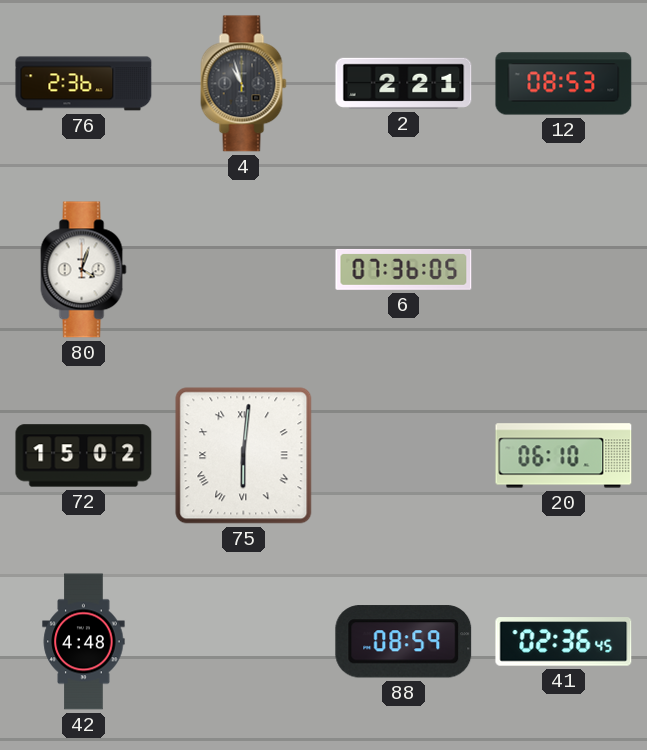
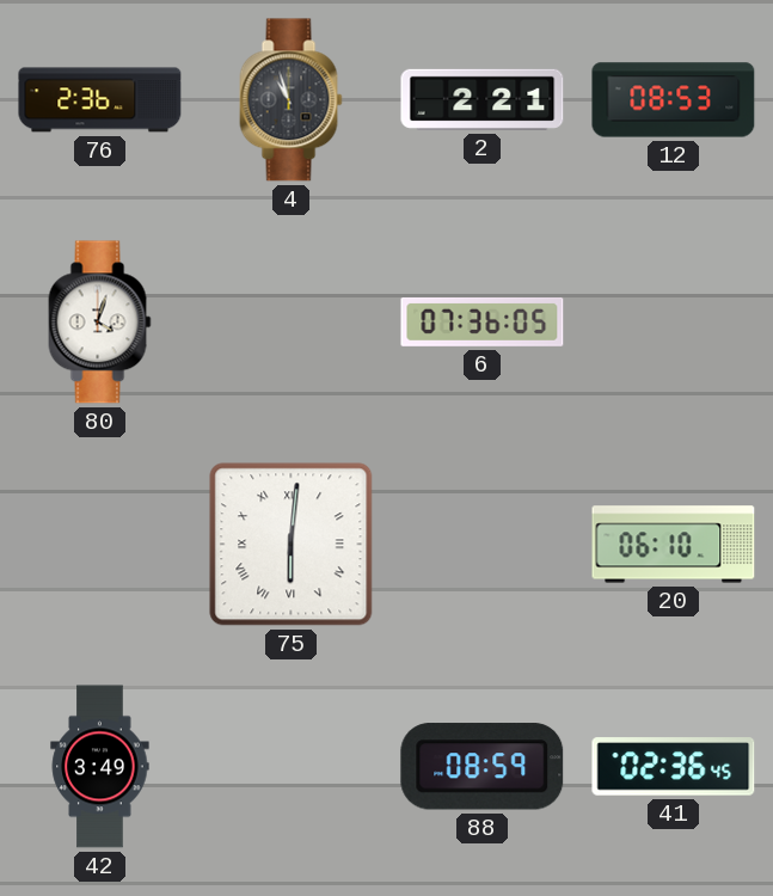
72: 15:02 -> none
42: 4:48 -> 3:49
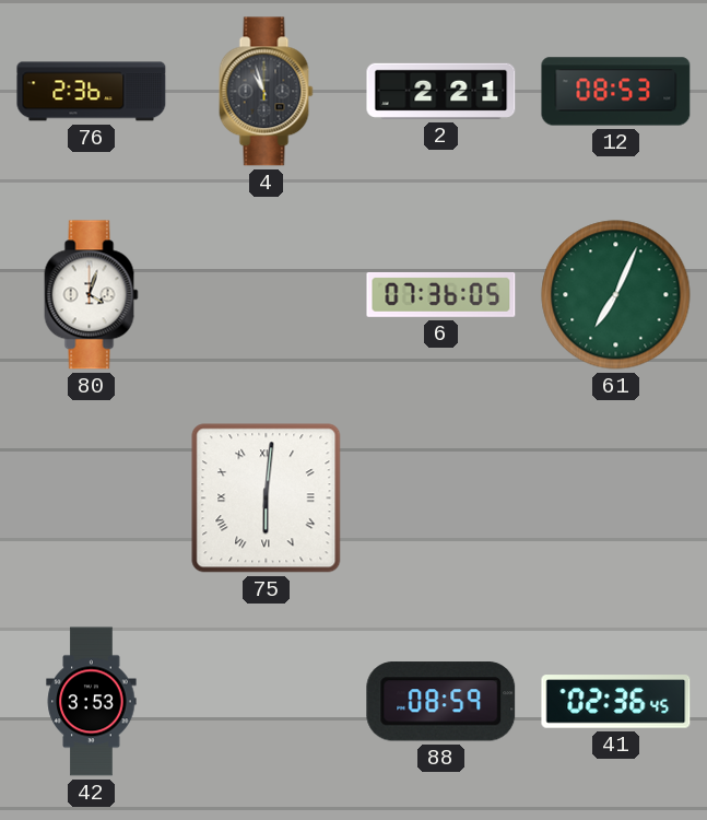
61: none -> 7:04
20: 06:10 -> none
42: 3:49 -> 3:53
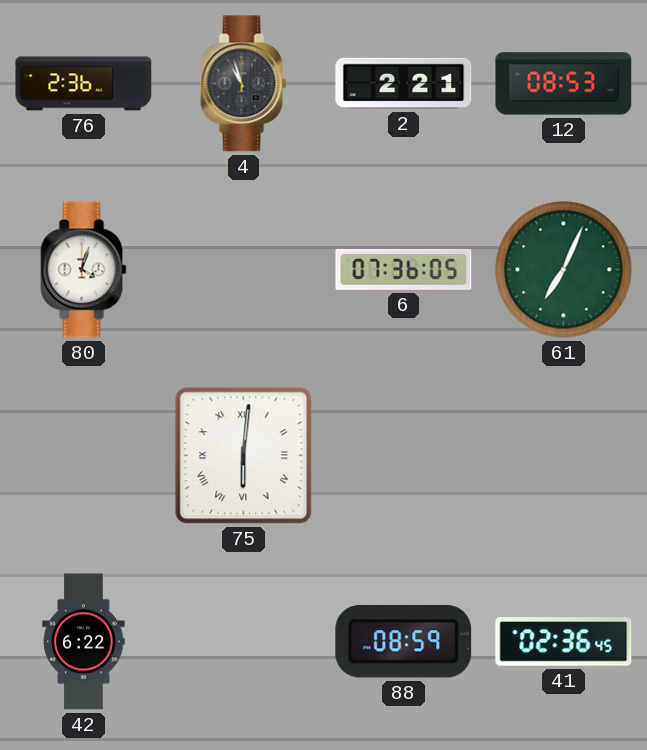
42: 3:53 -> 6:22
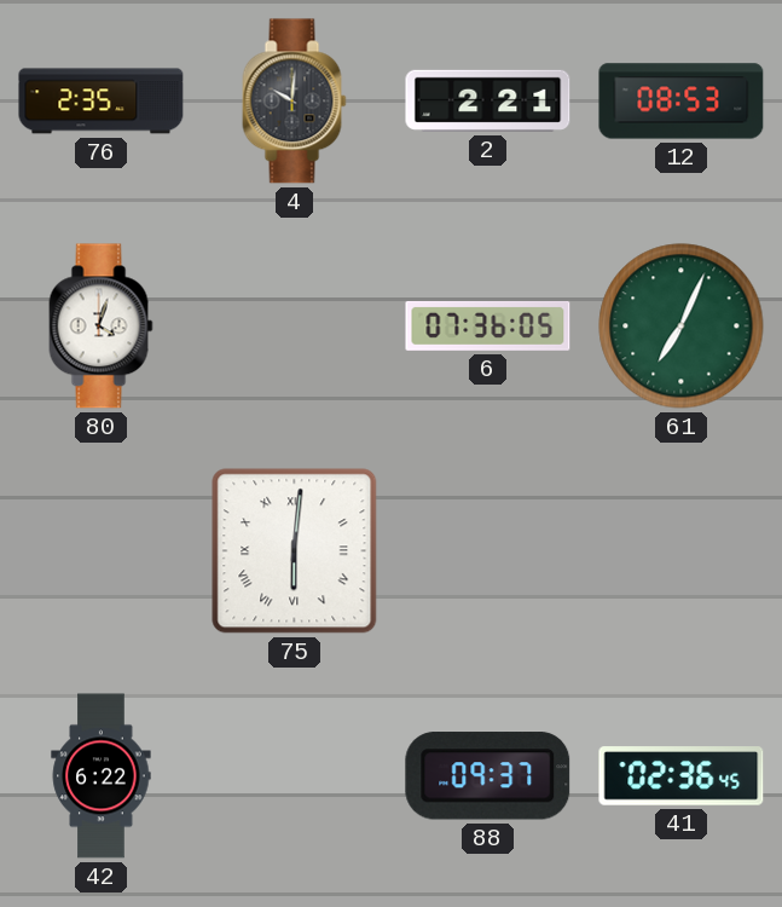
76: 2:36 -> 2:35
4: 10:57 -> 10:01
88: 08:59 -> 09:37
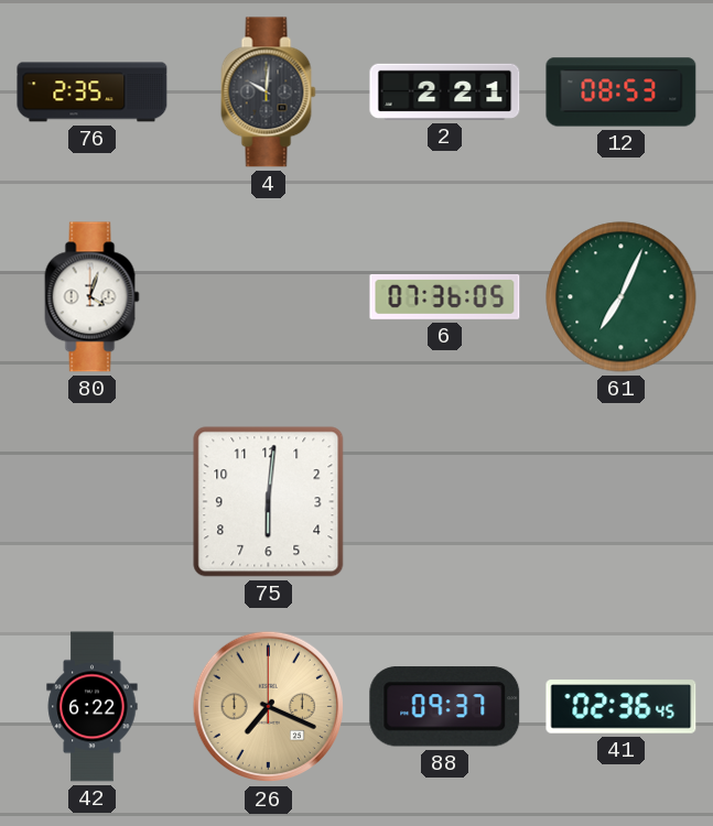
75 numerals: Roman -> Arabic
26: none -> 7:19
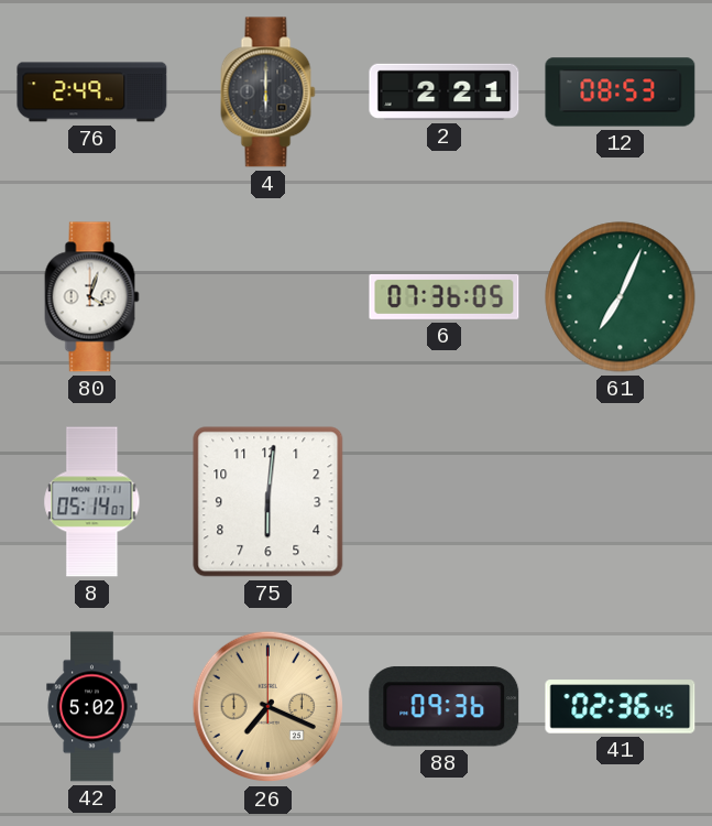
76: 2:35 -> 2:49
4: 10:01 -> 6:00
8: none -> 05:14
42: 6:22 -> 5:02
88: 09:37 -> 09:36
